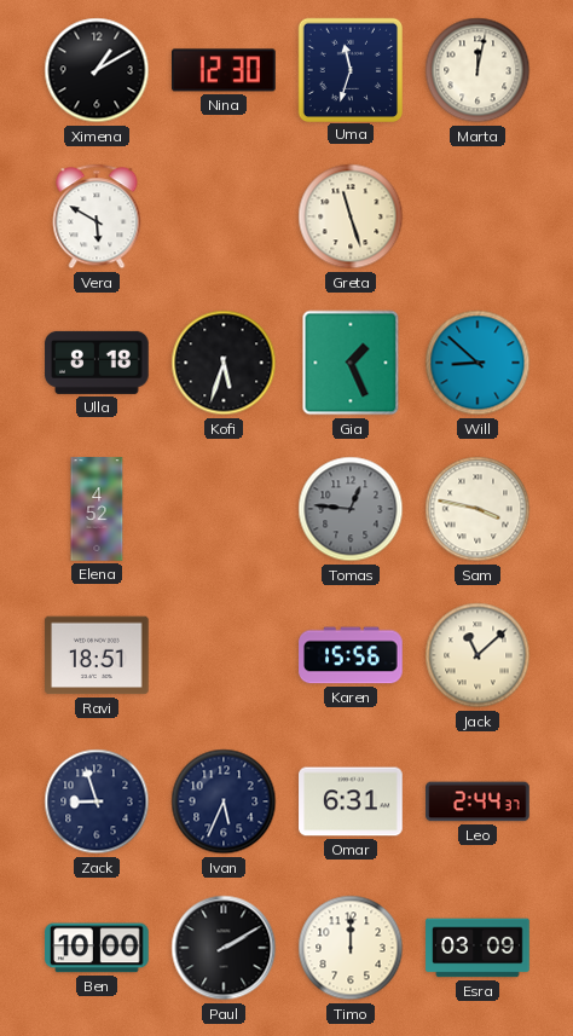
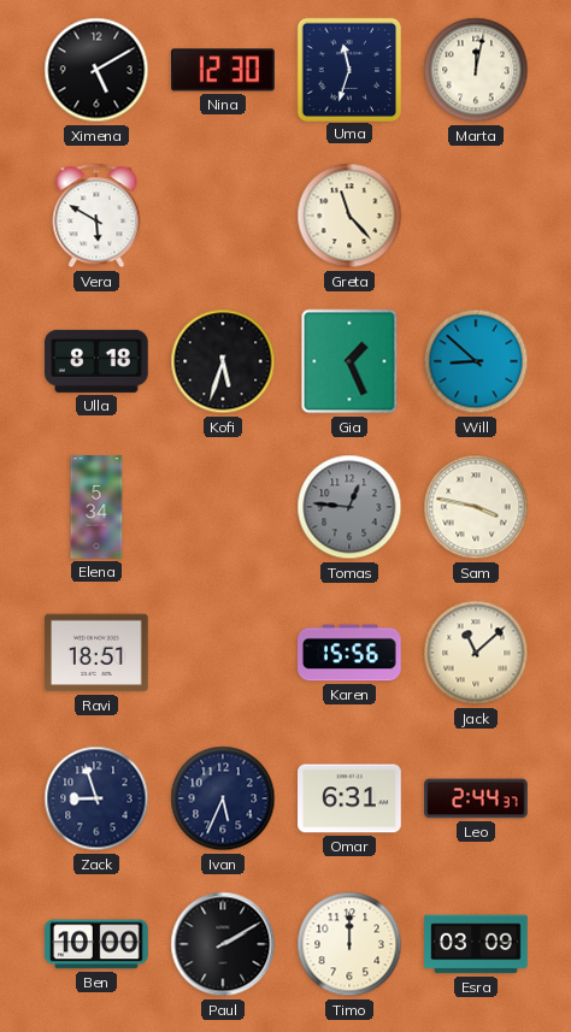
Ximena: 1:10 -> 5:10
Greta: 11:27 -> 11:23
Elena: 4:52 -> 5:34
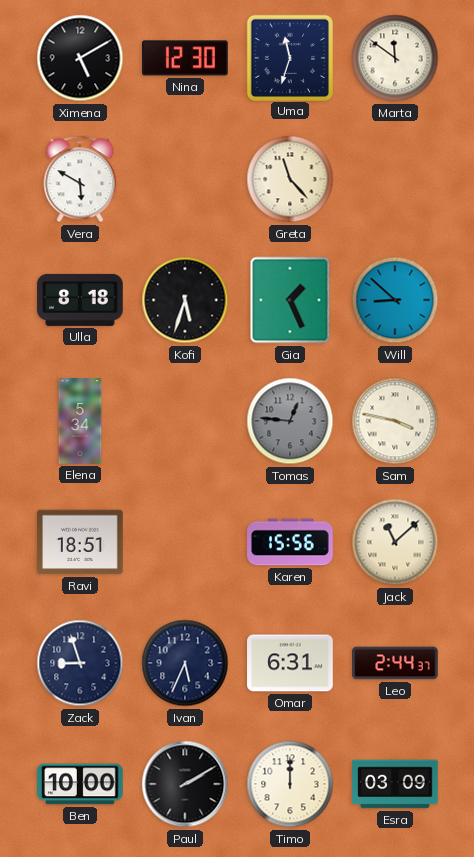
Marta: 12:02 -> 11:51
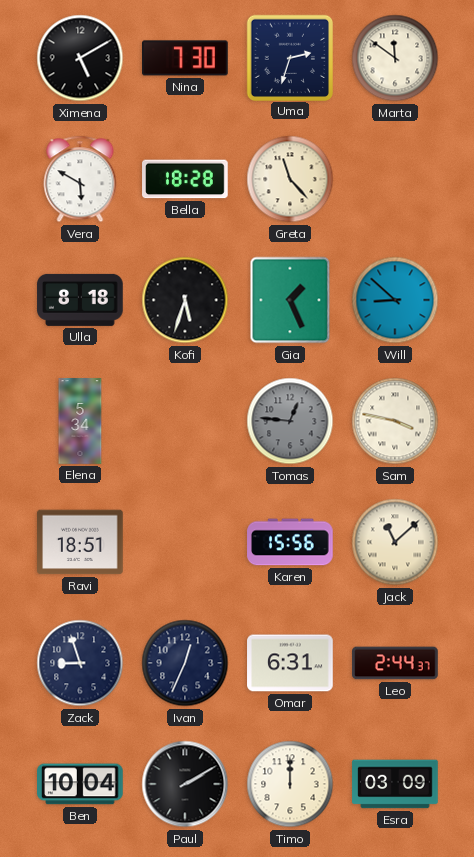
Nina: 12:30 -> 7:30
Uma: 11:33 -> 2:33
Bella: none -> 18:28
Ivan: 5:34 -> 12:34
Ben: 10:00 -> 10:04
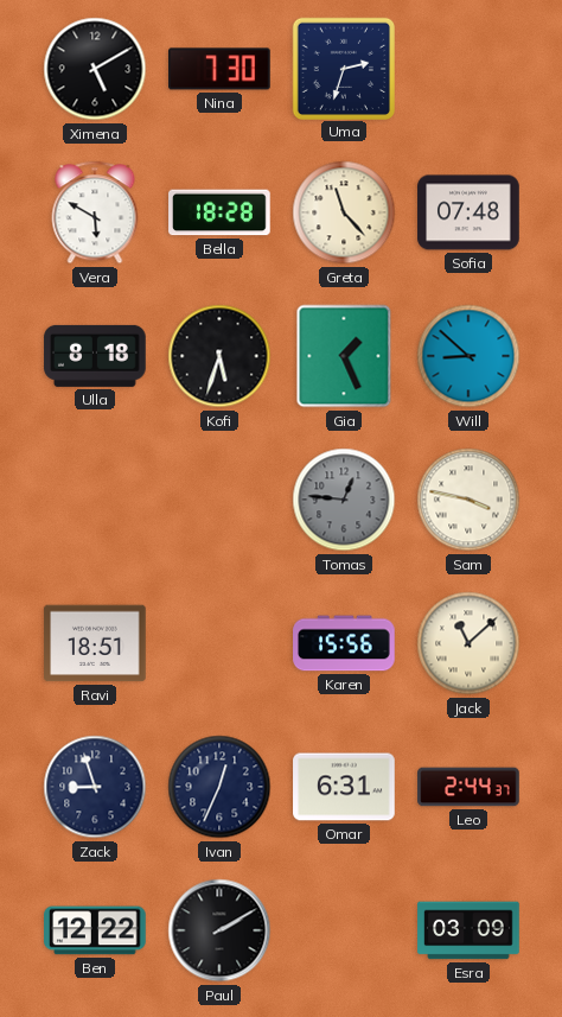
Marta: 11:51 -> none
Sofia: none -> 07:48
Elena: 5:34 -> none
Ben: 10:04 -> 12:22
Timo: 12:00 -> none
